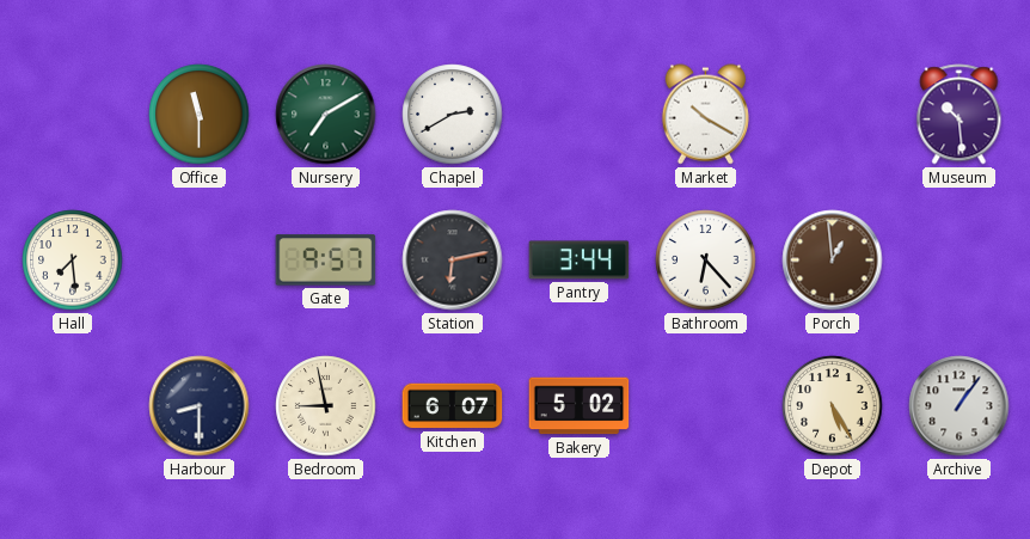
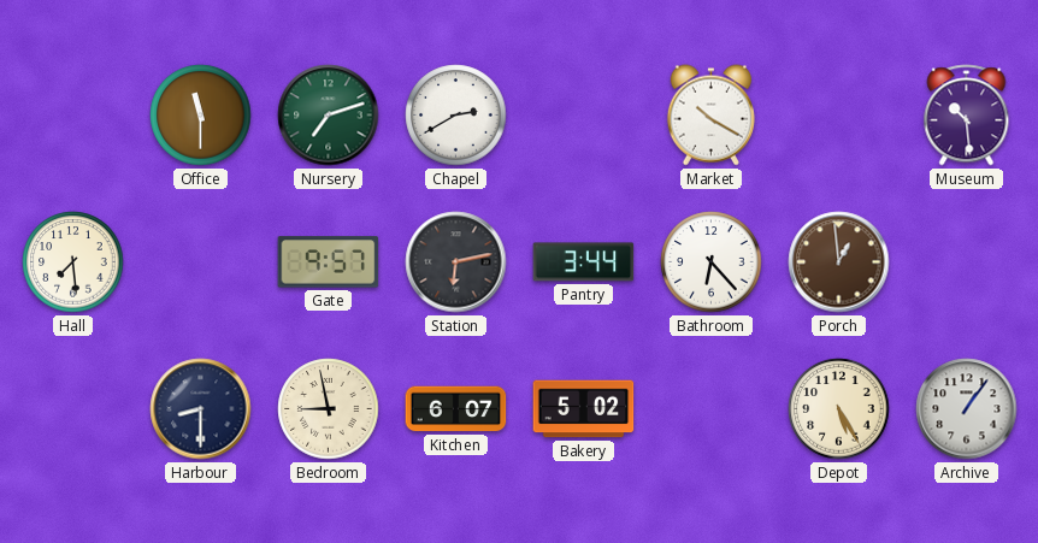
Nursery: 7:10 -> 7:12
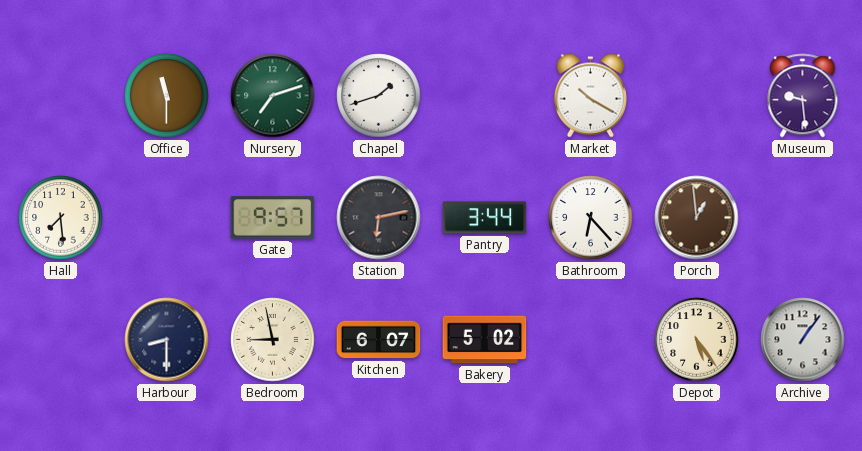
Chapel: 2:40 -> 1:42
Museum: 10:29 -> 9:29
Depot: 5:25 -> 5:24
